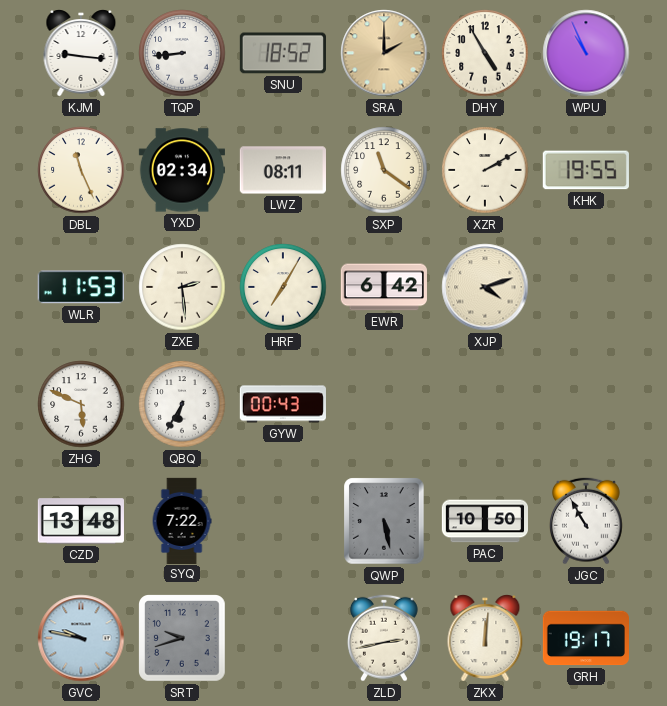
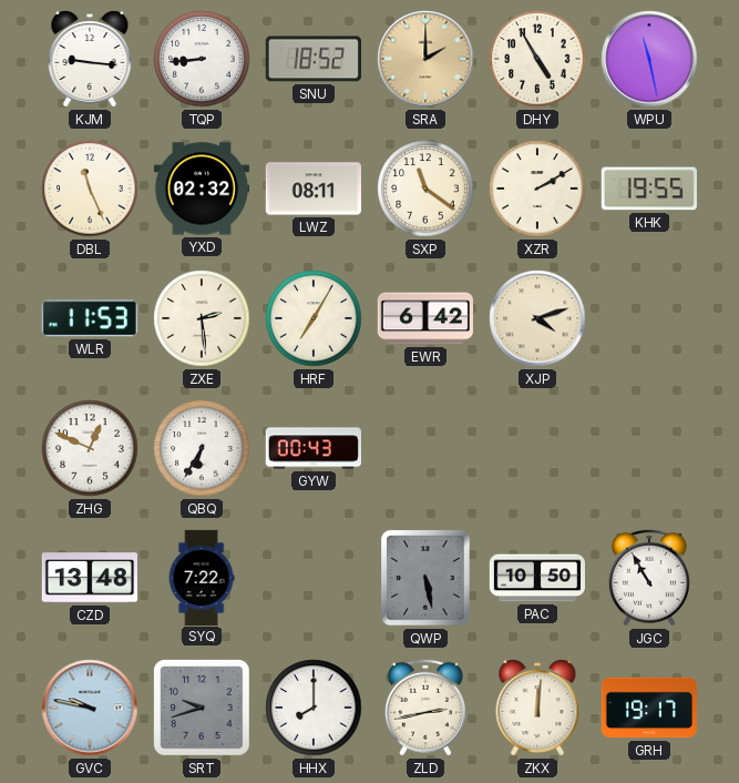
WPU: 10:56 -> 11:28
YXD: 02:34 -> 02:32
ZHG: 5:49 -> 12:49
HHX: none -> 8:00
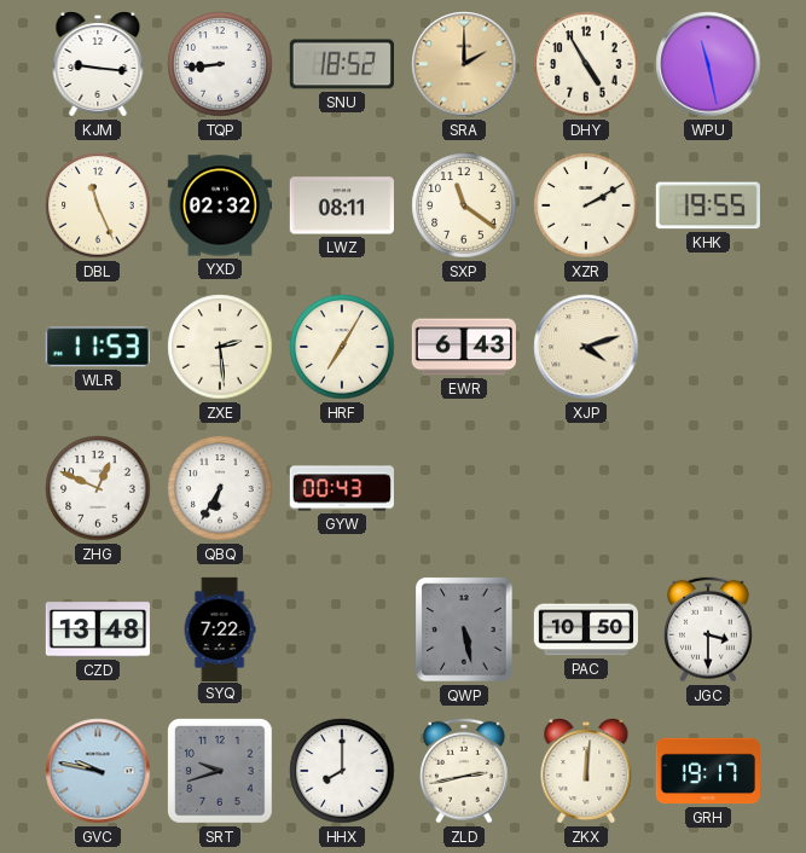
EWR: 6:42 -> 6:43
JGC: 10:55 -> 3:30
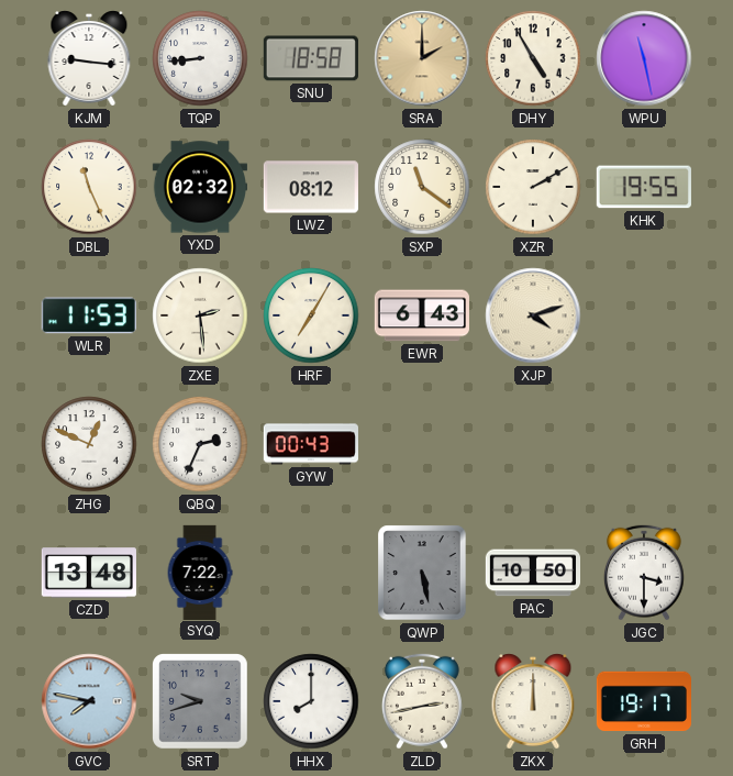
SNU: 18:52 -> 18:58
LWZ: 08:11 -> 08:12
QBQ: 6:35 -> 2:34
GVC: 9:47 -> 7:47
ZKX: 12:01 -> 12:00
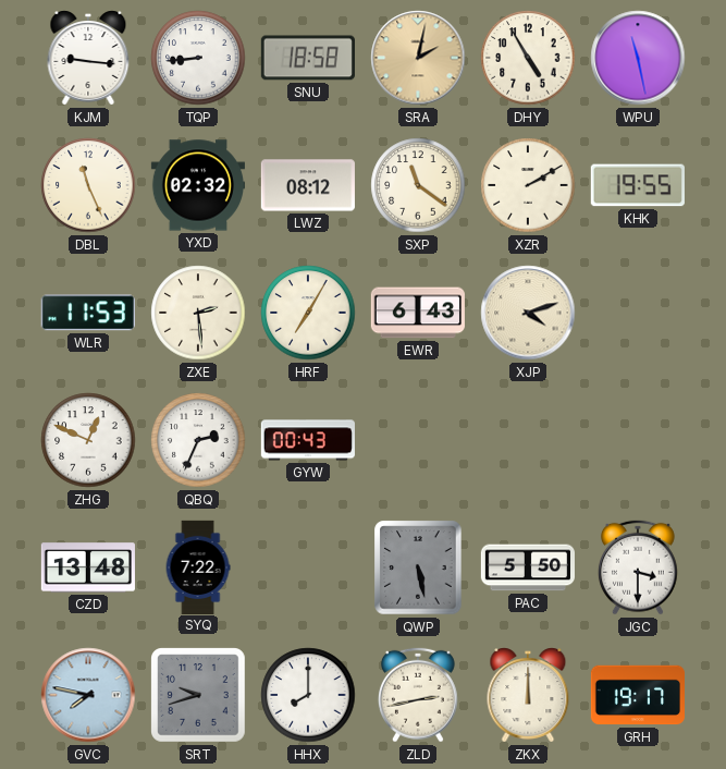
SRA: 2:00 -> 2:02
PAC: 10:50 -> 5:50
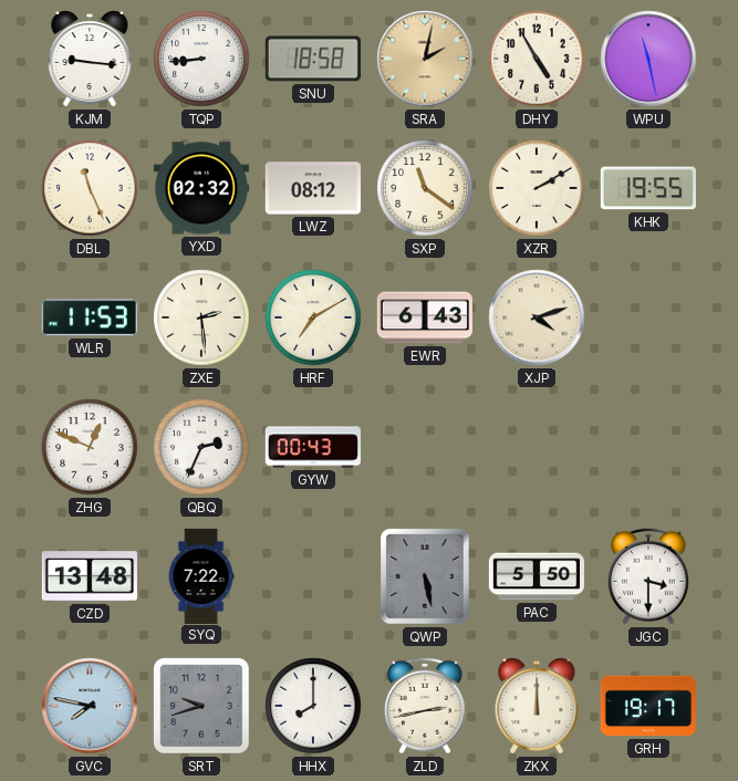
HRF: 7:05 -> 7:10
